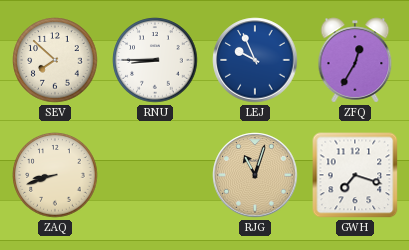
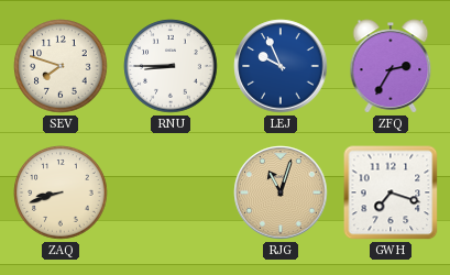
SEV: 7:52 -> 7:48
ZFQ: 12:35 -> 2:35
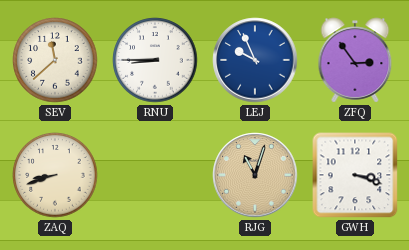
SEV: 7:48 -> 11:38
ZFQ: 2:35 -> 2:54
GWH: 7:18 -> 3:18
